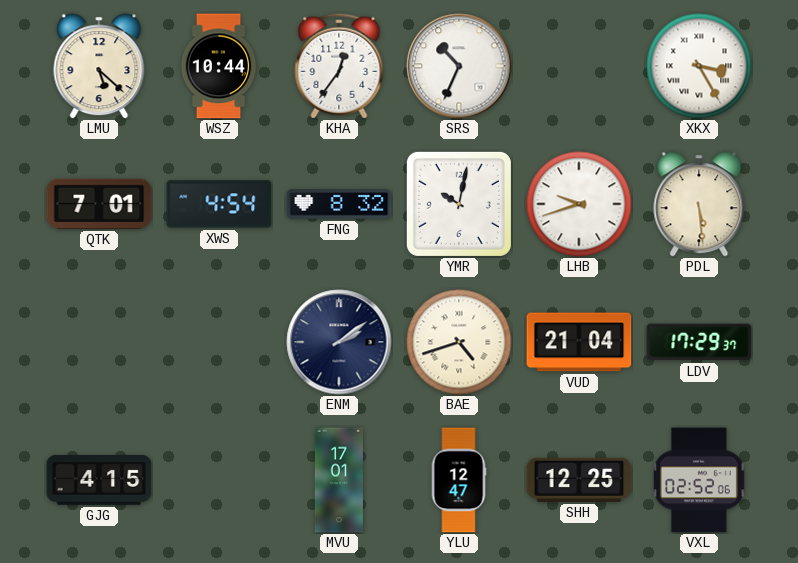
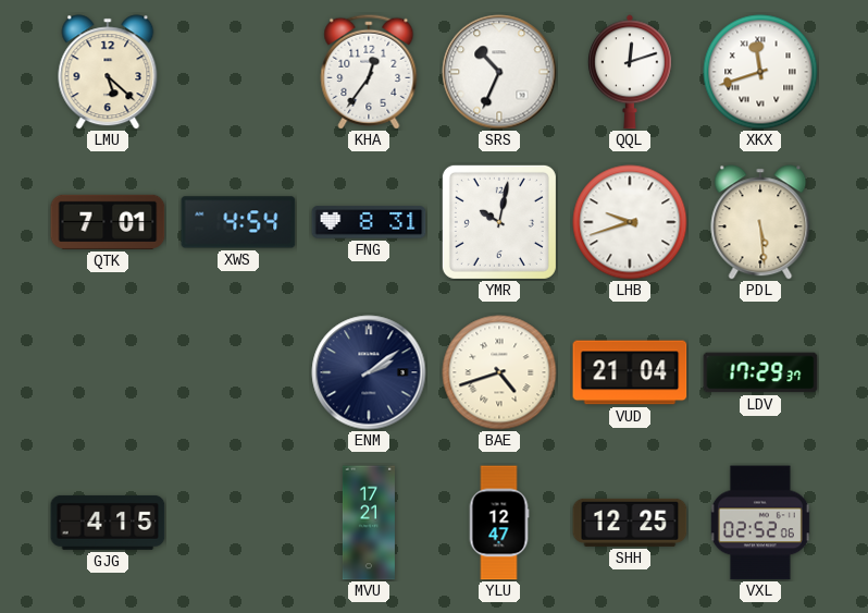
WSZ: 10:44 -> none
QQL: none -> 12:12
XKX: 3:25 -> 11:42
FNG: 8:32 -> 8:31
MVU: 17:01 -> 17:21
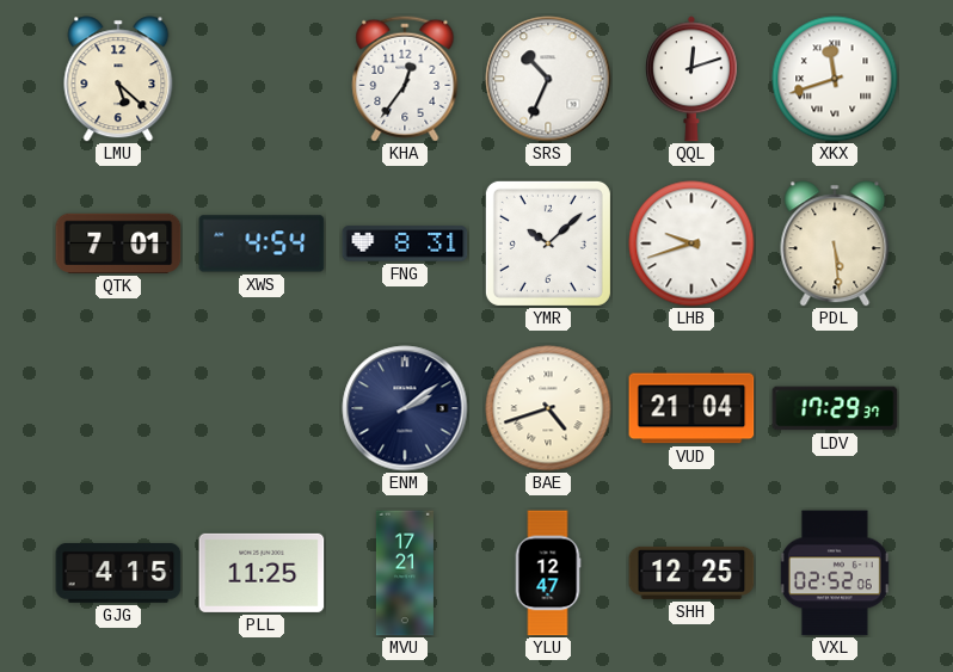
YMR: 10:02 -> 10:08
PLL: none -> 11:25
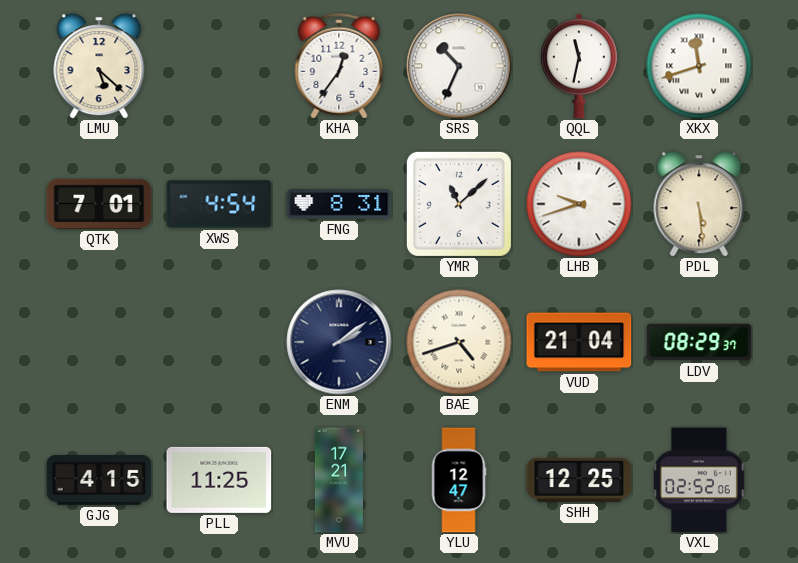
QQL: 12:12 -> 11:32
YMR: 10:08 -> 11:08
LDV: 17:29 -> 08:29
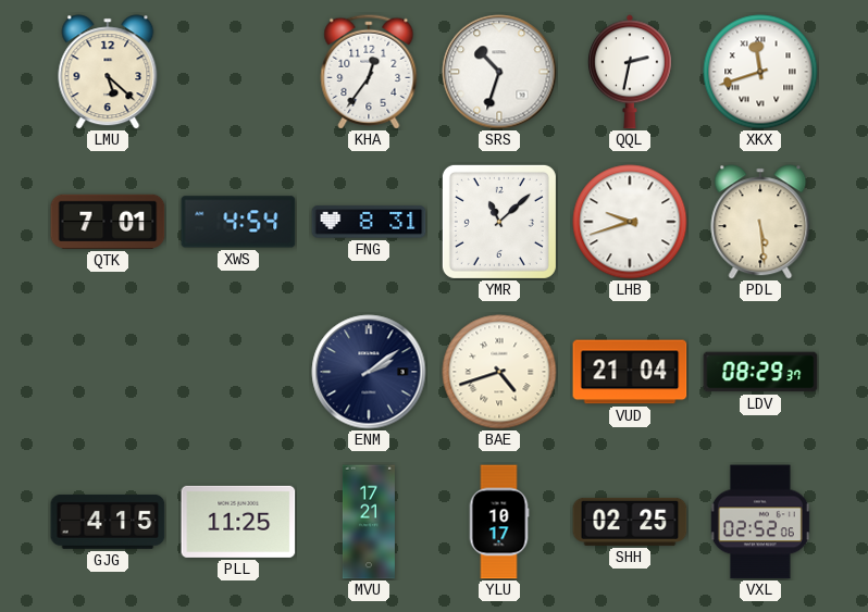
SRS: 10:34 -> 10:33
QQL: 11:32 -> 2:32
YLU: 12:47 -> 10:17
SHH: 12:25 -> 02:25
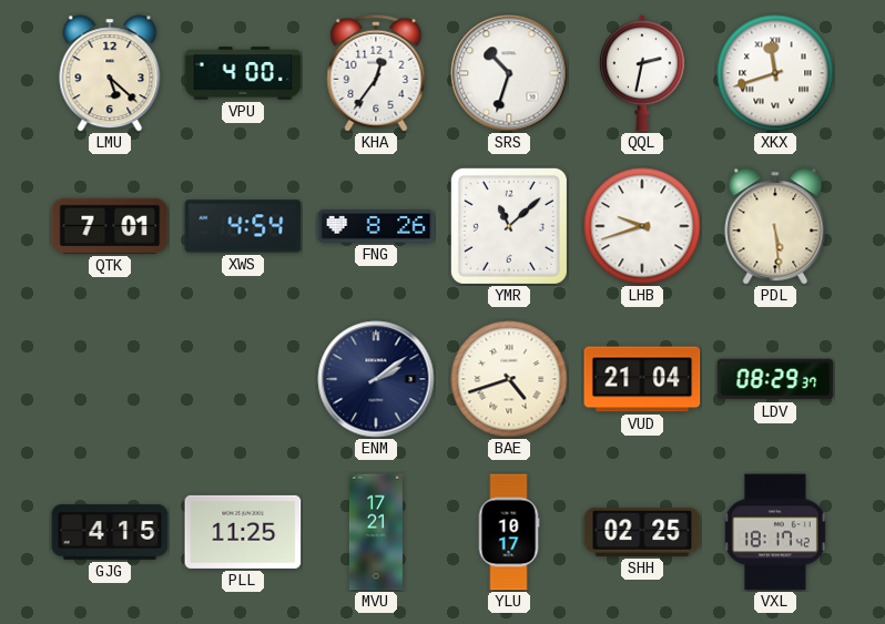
VPU: none -> 4:00
FNG: 8:31 -> 8:26
VXL: 02:52 -> 18:17
